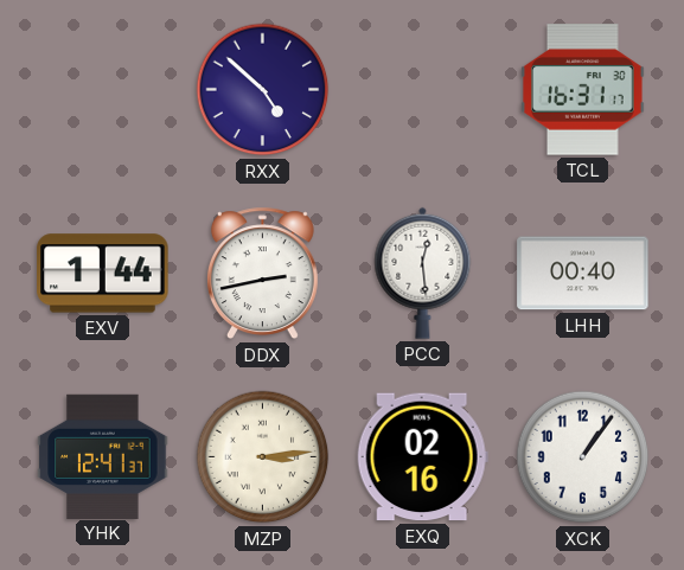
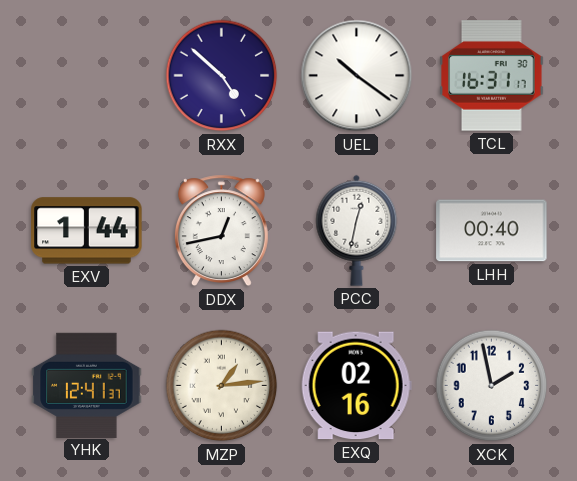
UEL: none -> 10:21
DDX: 2:43 -> 12:43
PCC: 12:29 -> 12:32
MZP: 3:14 -> 1:14
XCK: 1:06 -> 1:58
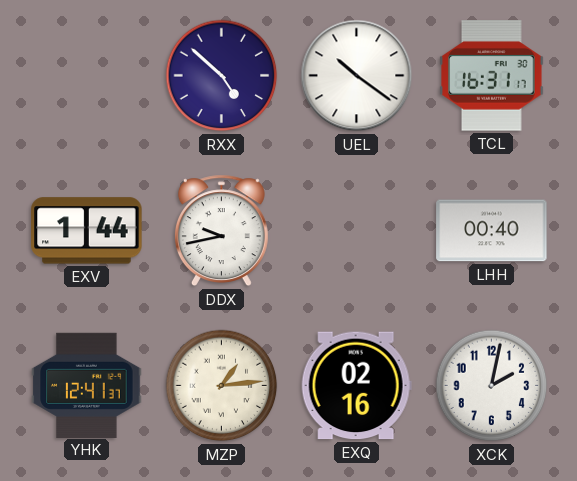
DDX: 12:43 -> 9:43
PCC: 12:32 -> none
XCK: 1:58 -> 2:02
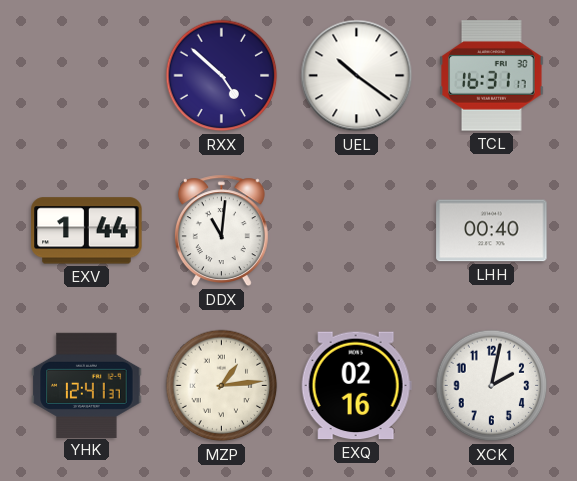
DDX: 9:43 -> 11:01
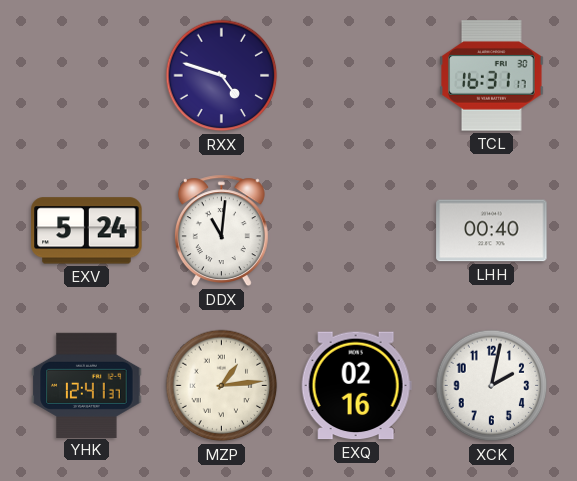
RXX: 4:52 -> 4:48
UEL: 10:21 -> none
EXV: 1:44 -> 5:24
